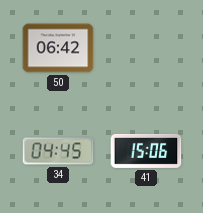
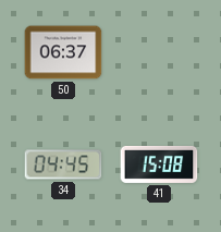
50: 06:42 -> 06:37
41: 15:06 -> 15:08
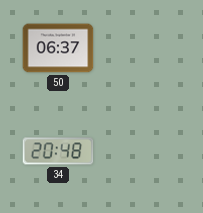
34: 04:45 -> 20:48
41: 15:08 -> none
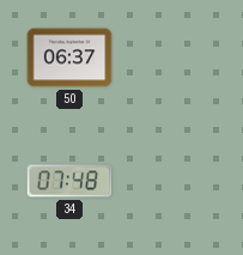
34: 20:48 -> 07:48
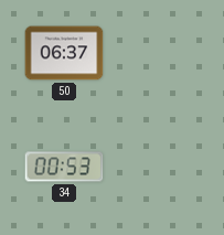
34: 07:48 -> 00:53
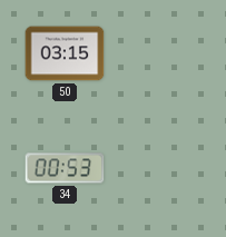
50: 06:37 -> 03:15
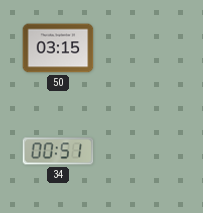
34: 00:53 -> 00:51
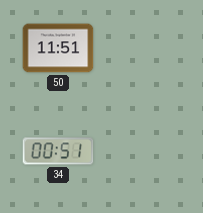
50: 03:15 -> 11:51
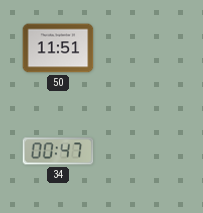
34: 00:51 -> 00:47
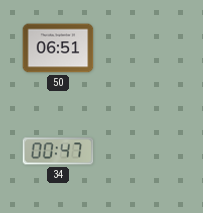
50: 11:51 -> 06:51
